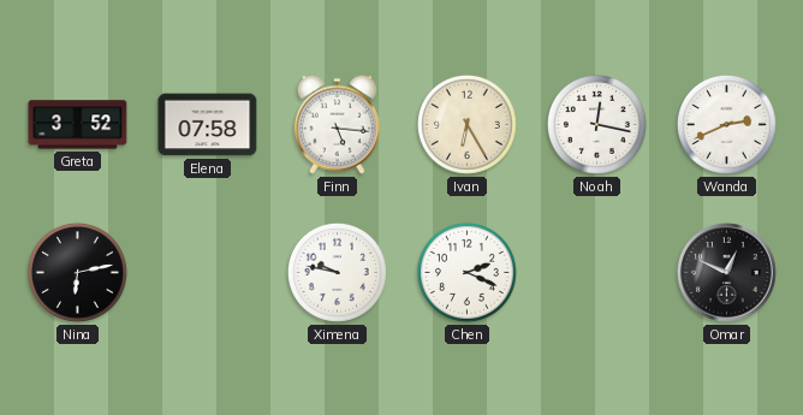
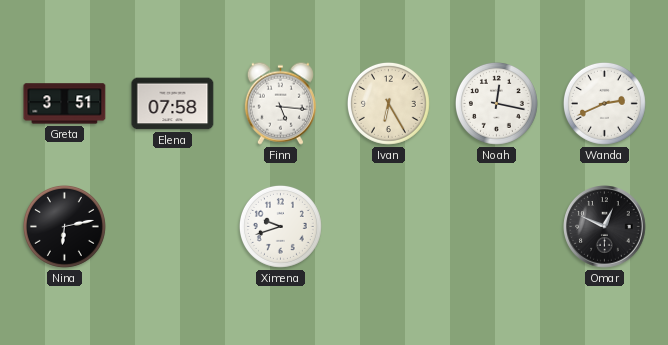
Greta: 3:52 -> 3:51
Ximena: 9:47 -> 9:42
Chen: 2:19 -> none
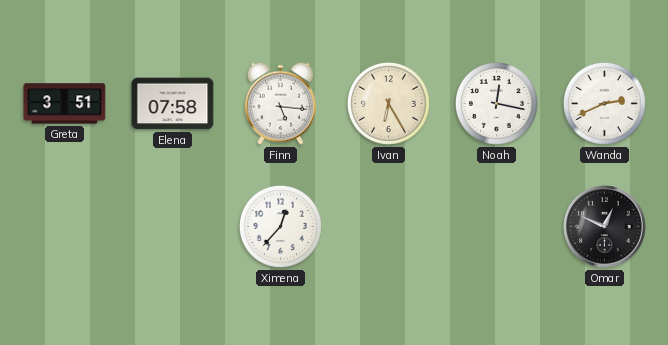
Nina: 6:13 -> none
Ximena: 9:42 -> 12:37
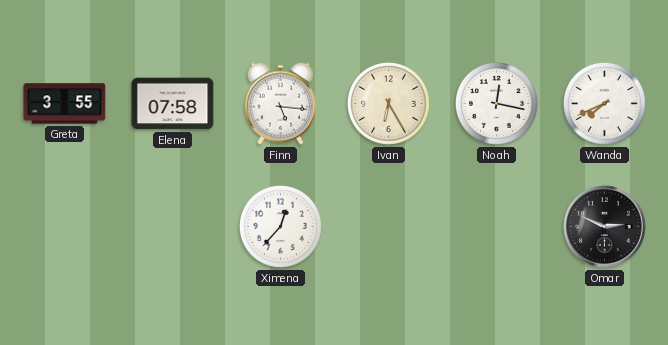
Greta: 3:51 -> 3:55
Wanda: 2:41 -> 7:41
Omar: 12:49 -> 2:49
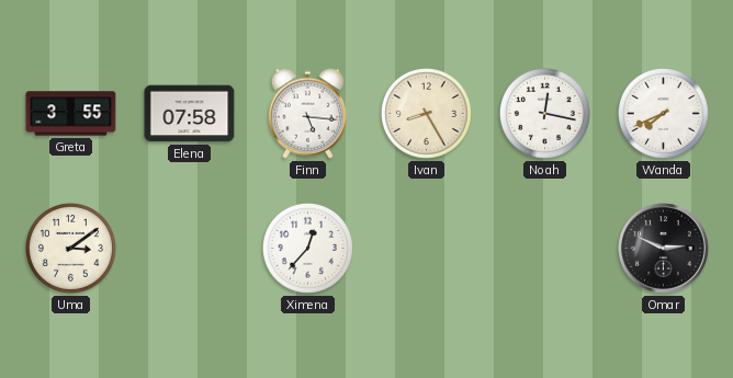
Ivan: 6:25 -> 8:25
Uma: none -> 3:09
